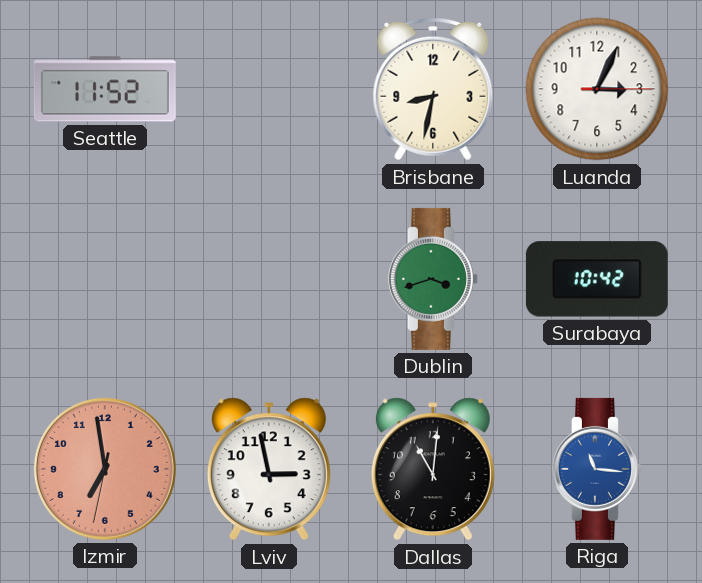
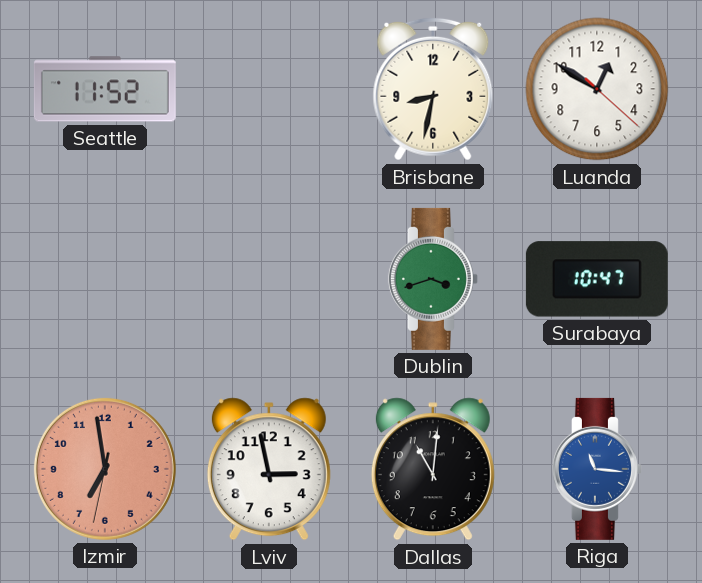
Luanda: 3:04 -> 12:50
Surabaya: 10:42 -> 10:47
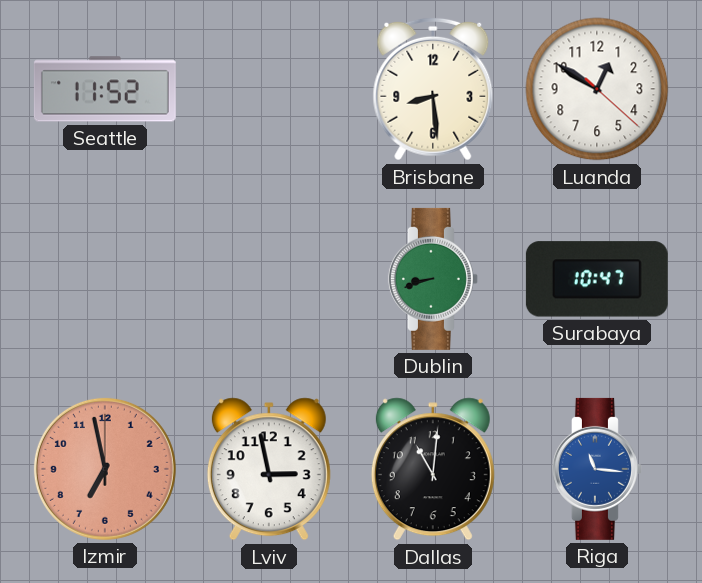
Brisbane: 8:32 -> 8:29
Dublin: 3:42 -> 8:42
Izmir: 6:58:32 -> 6:58:00
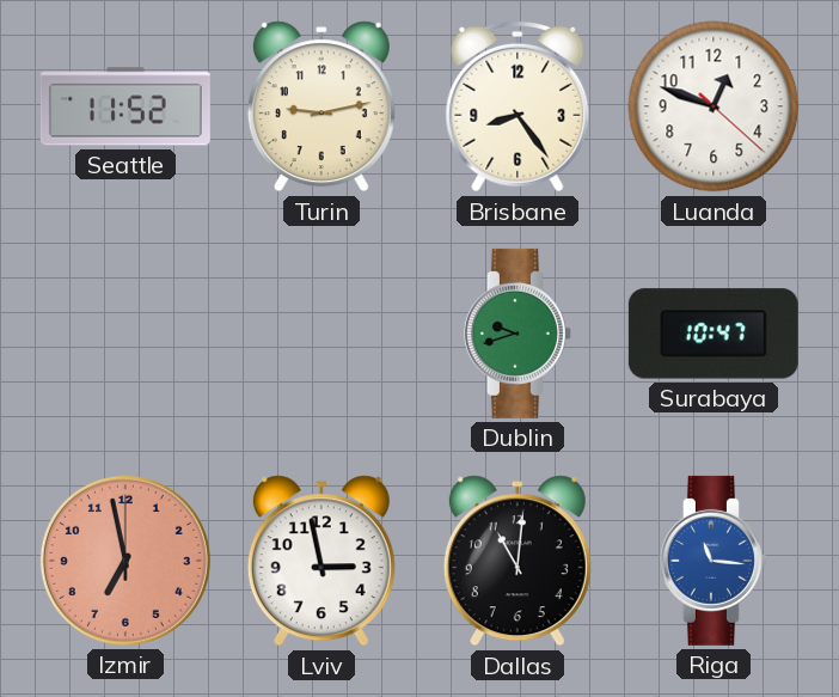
Turin: none -> 9:13
Brisbane: 8:29 -> 8:24
Luanda: 12:50 -> 12:48
Dublin: 8:42 -> 9:42
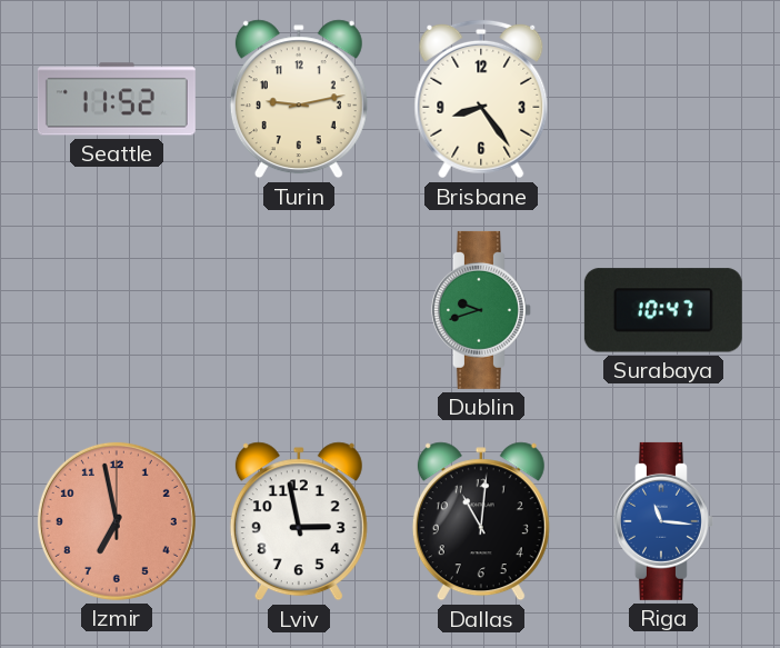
Luanda: 12:48 -> none
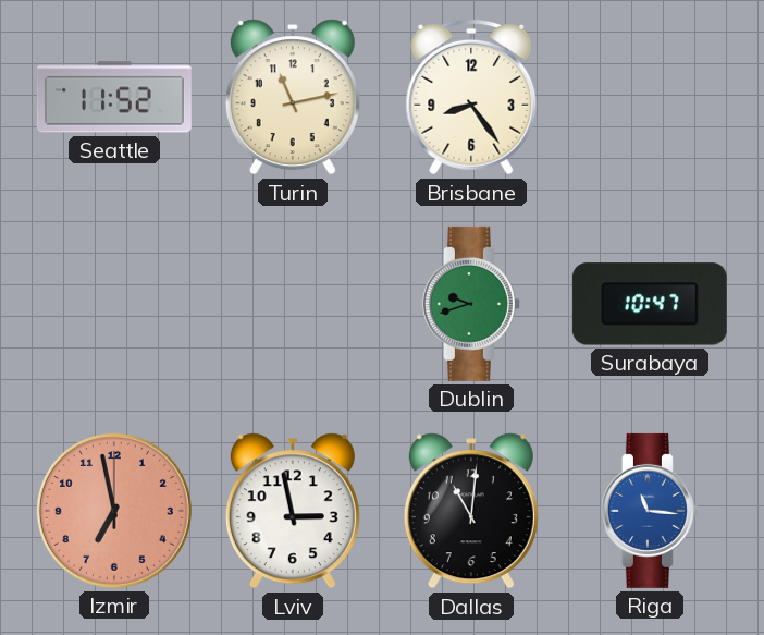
Turin: 9:13 -> 11:13
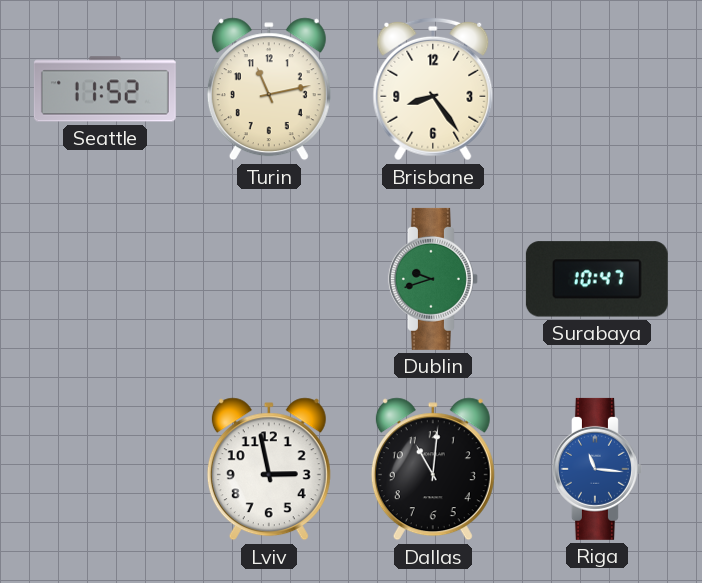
Izmir: 6:58 -> none
